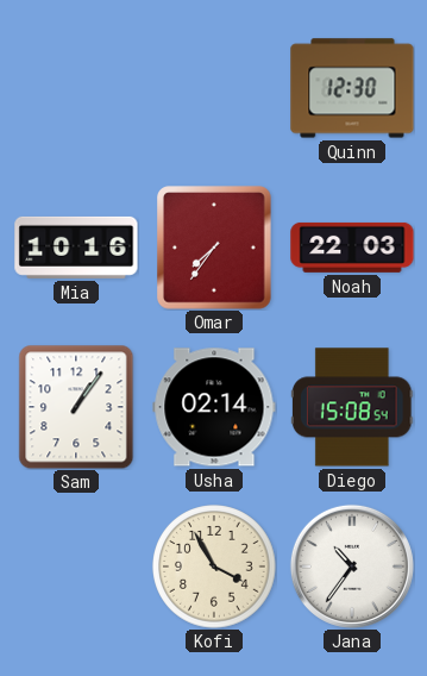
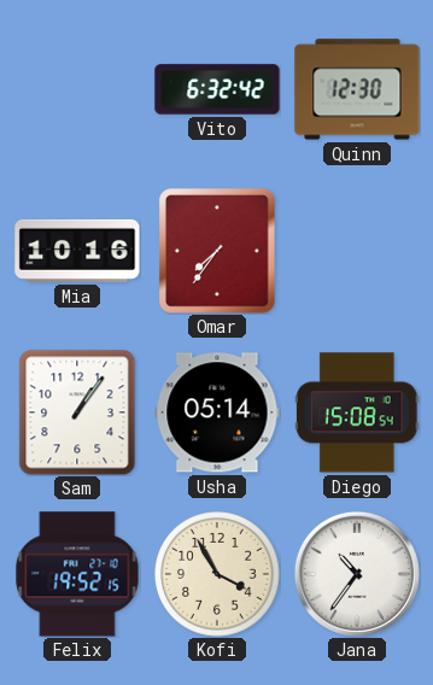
Vito: none -> 6:32
Noah: 22:03 -> none
Usha: 02:14 -> 05:14
Felix: none -> 19:52
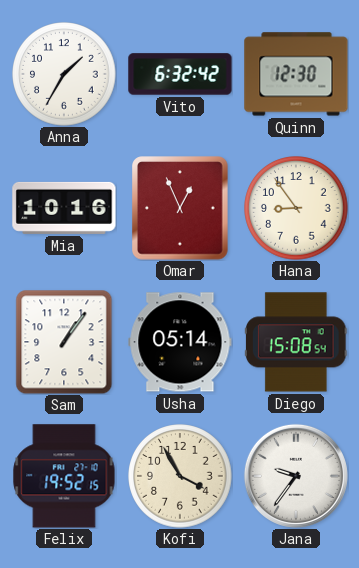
Anna: none -> 1:35
Omar: 7:36 -> 12:56
Hana: none -> 8:54
Jana: 10:36 -> 9:36
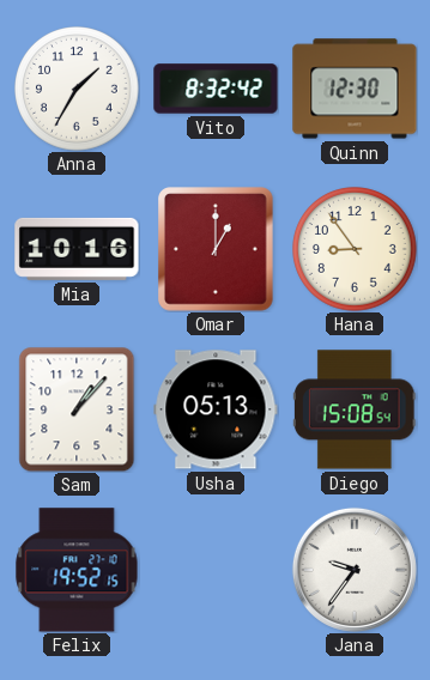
Vito: 6:32 -> 8:32
Omar: 12:56 -> 1:00
Sam: 1:06 -> 1:07
Usha: 05:14 -> 05:13
Kofi: 3:55 -> none
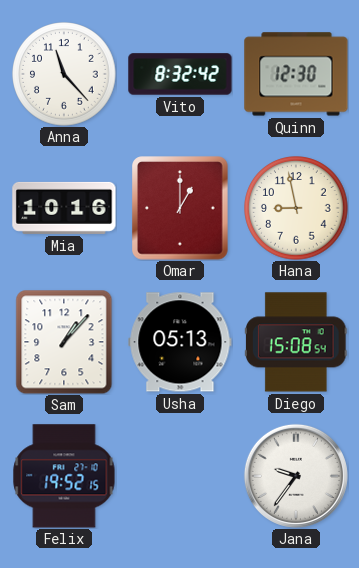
Anna: 1:35 -> 11:23
Hana: 8:54 -> 8:58
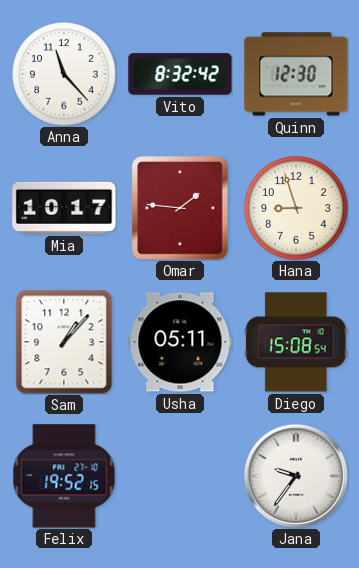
Mia: 10:16 -> 10:17
Omar: 1:00 -> 1:46
Hana: 8:58 -> 8:57
Usha: 05:13 -> 05:11
